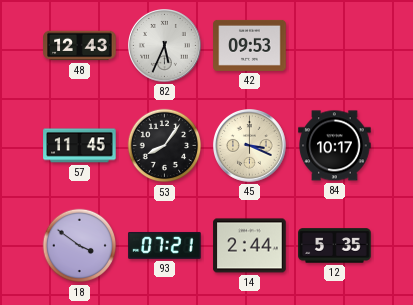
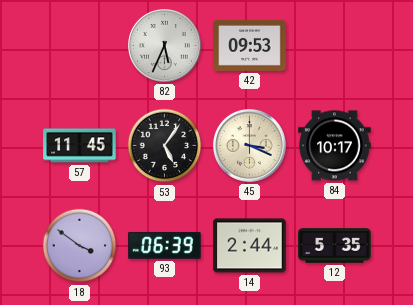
48: 12:43 -> none
53: 8:06 -> 5:06
93: 07:21 -> 06:39
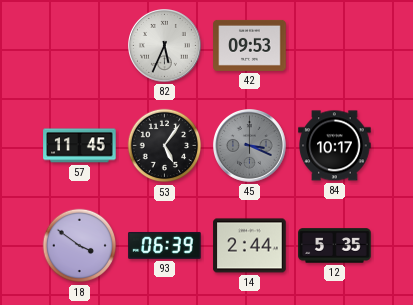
45 dial: cream -> grey
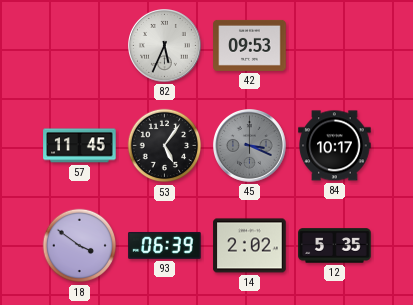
14: 2:44 -> 2:02
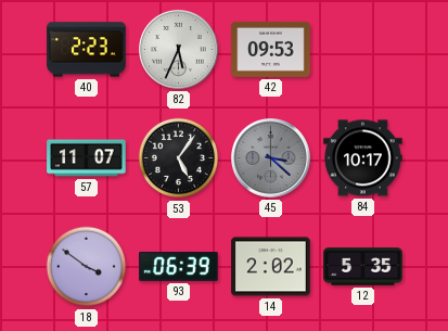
40: none -> 2:23
57: 11:45 -> 11:07
45: 3:19 -> 3:22
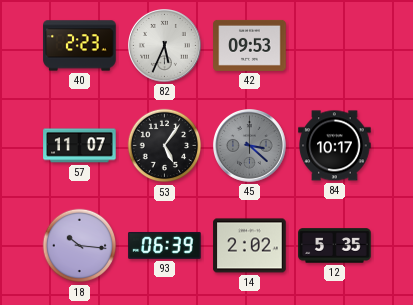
18: 3:51 -> 10:16
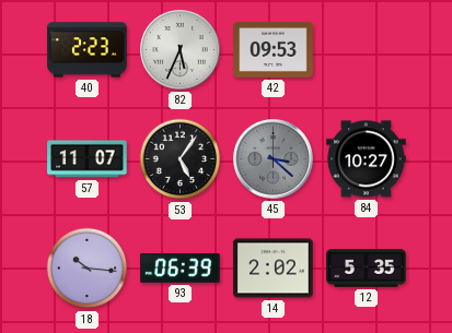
84: 10:17 -> 10:27
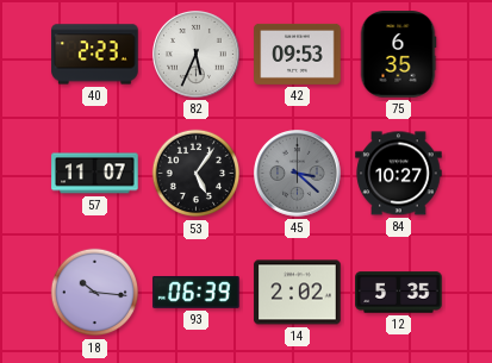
75: none -> 6:35
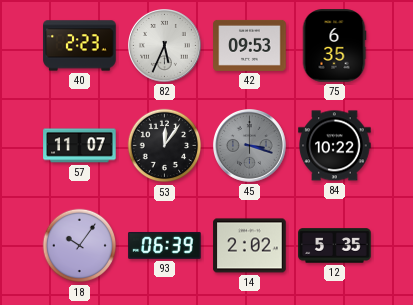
53: 5:06 -> 12:06
45: 3:22 -> 3:18
84: 10:27 -> 10:22
18: 10:16 -> 10:06
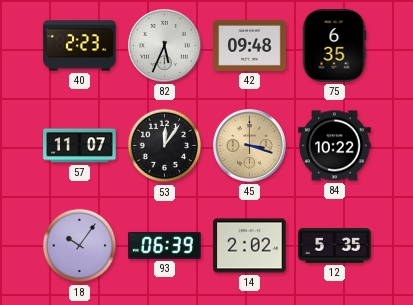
42: 09:53 -> 09:48
45 dial: grey -> champagne
